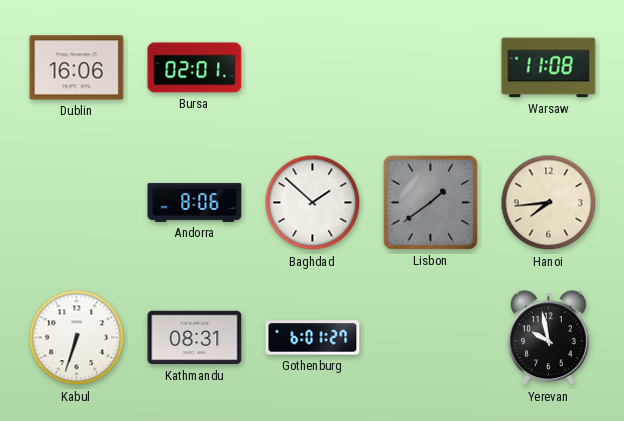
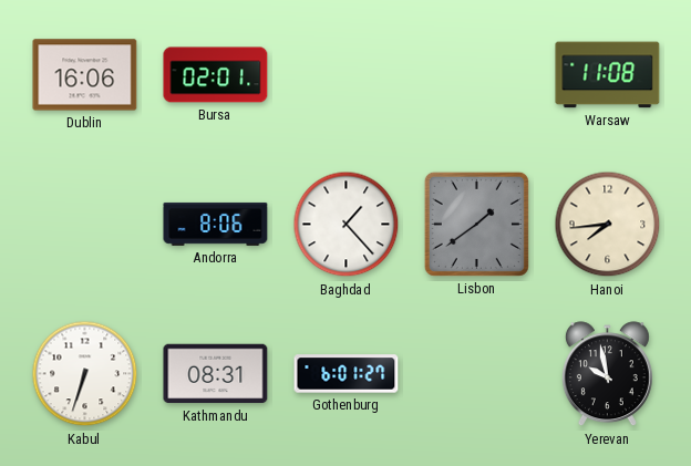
Baghdad: 1:52 -> 1:23
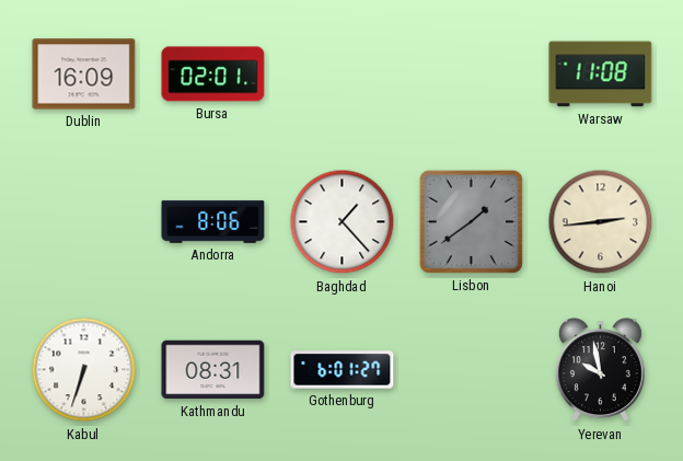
Dublin: 16:06 -> 16:09
Hanoi: 7:44 -> 2:44
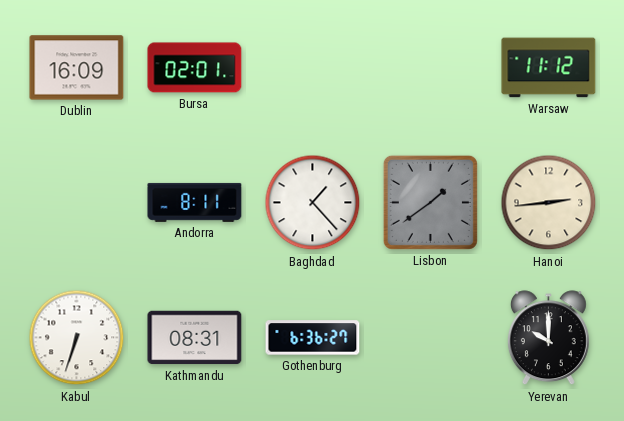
Warsaw: 11:08 -> 11:12
Andorra: 8:06 -> 8:11
Gothenburg: 6:01 -> 6:36
Yerevan: 9:58 -> 10:00
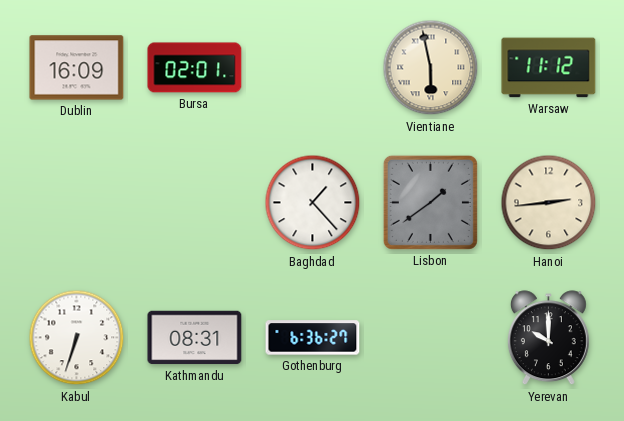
Vientiane: none -> 5:58
Andorra: 8:11 -> none
